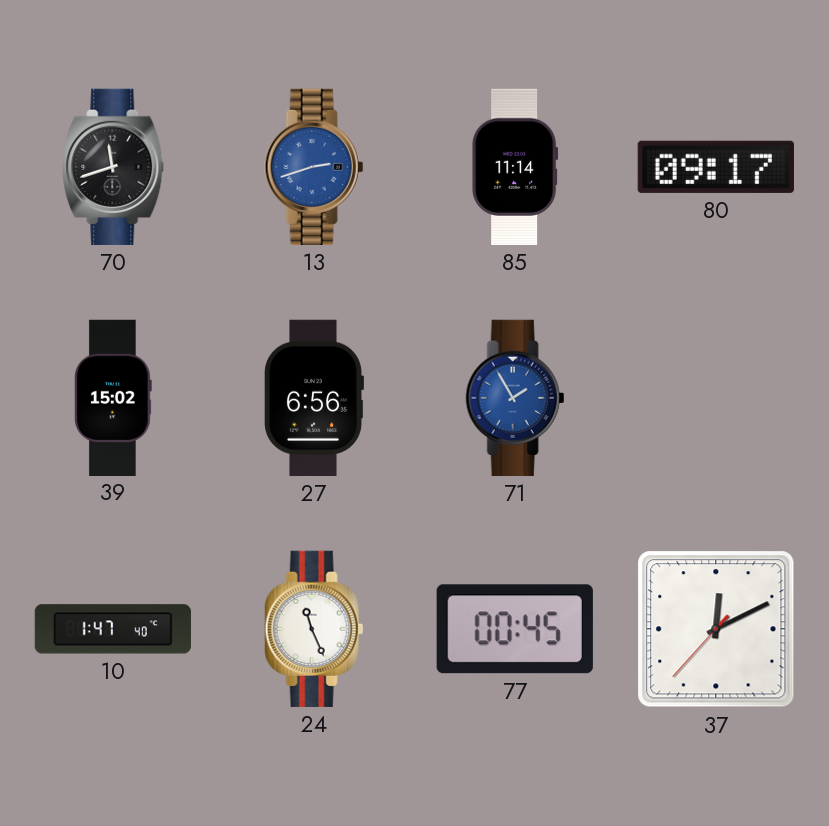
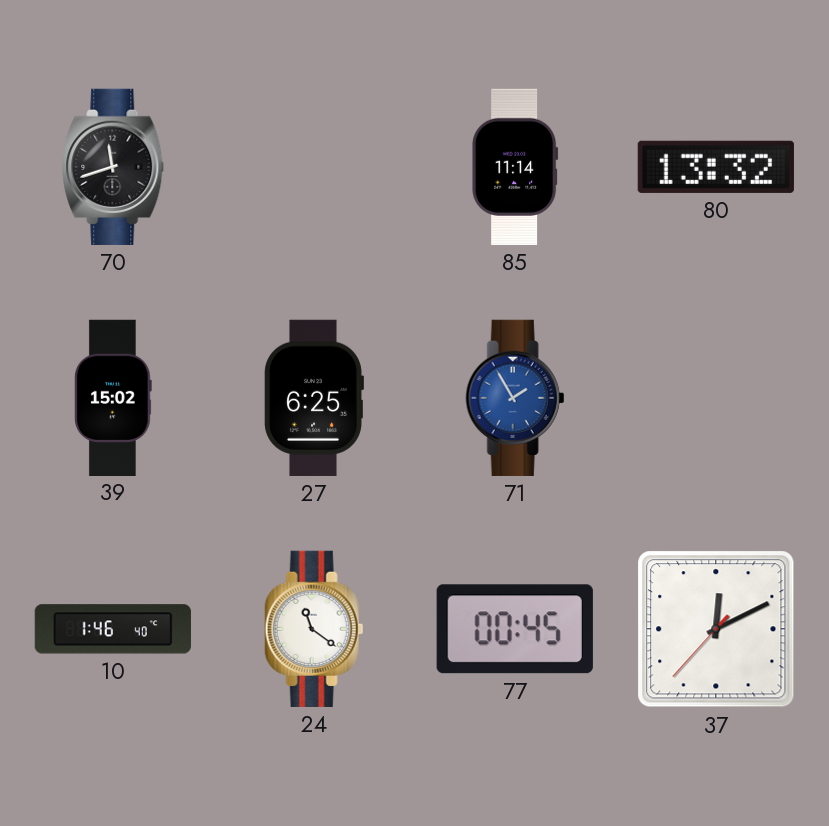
13: 2:42 -> none
80: 09:17 -> 13:32
27: 6:56 -> 6:25
10: 1:47 -> 1:46
24: 11:26 -> 11:21
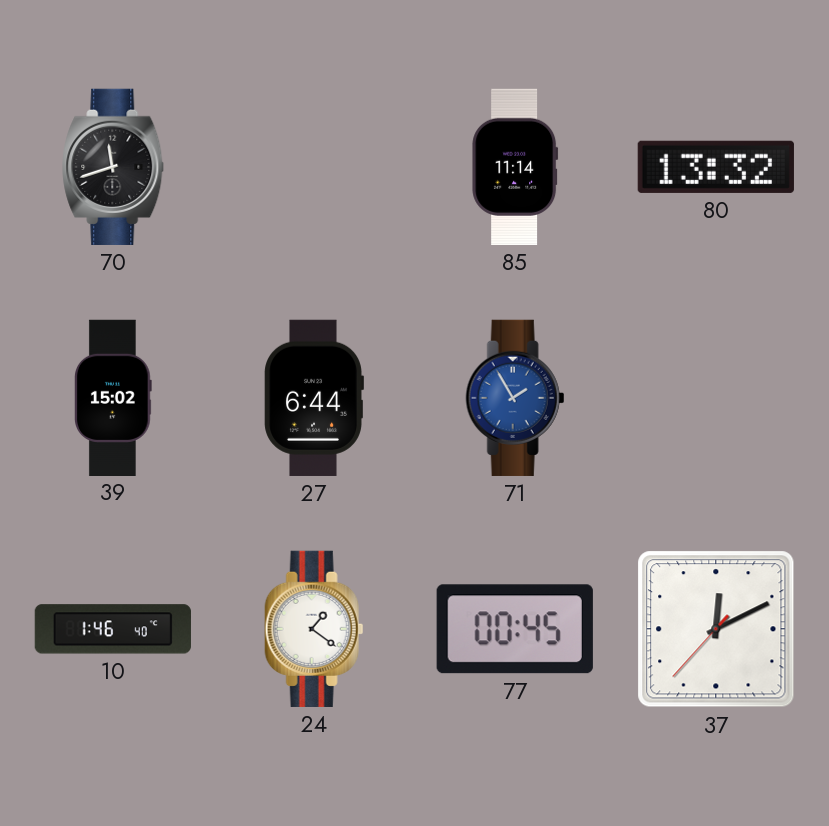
27: 6:25 -> 6:44
24: 11:21 -> 1:21
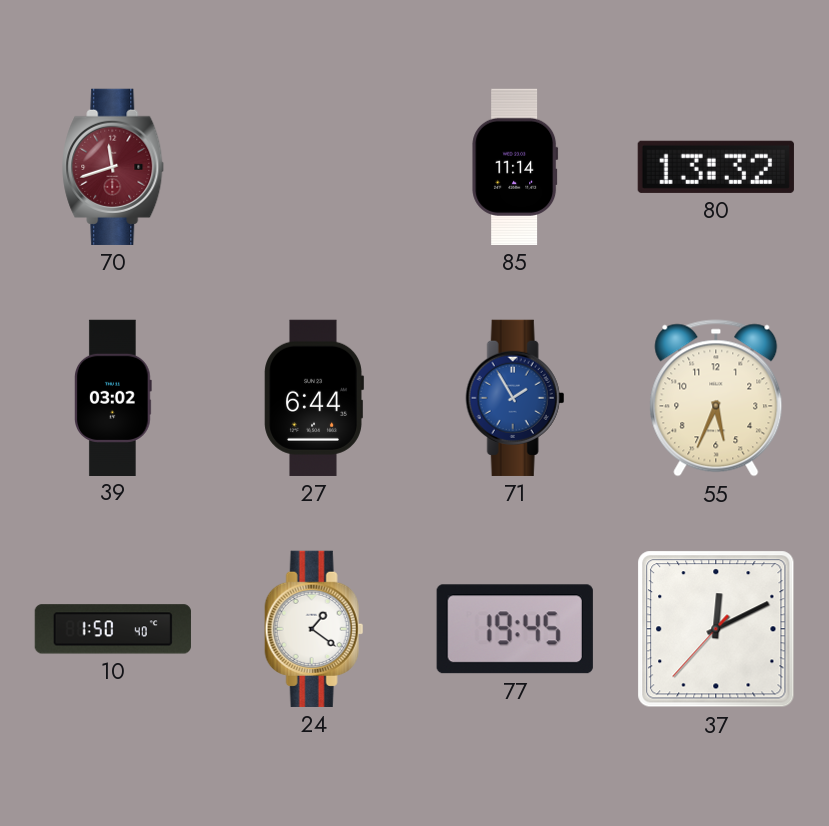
70 dial: black -> burgundy
39: 15:02 -> 03:02
55: none -> 5:34
10: 1:46 -> 1:50
77: 00:45 -> 19:45
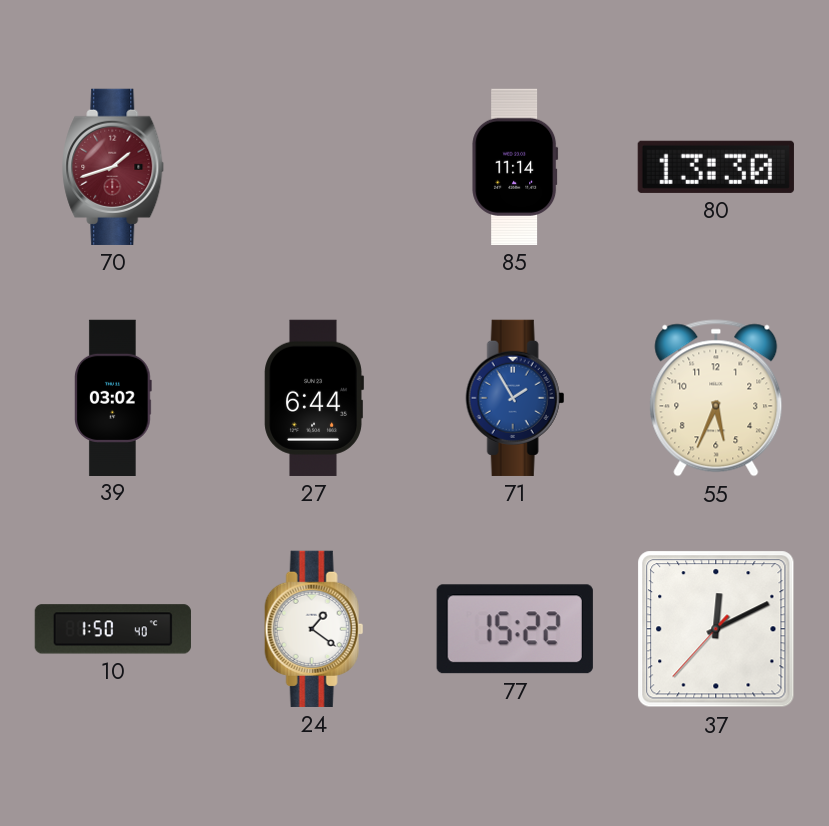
70: 11:42 -> 1:42
80: 13:32 -> 13:30
77: 19:45 -> 15:22
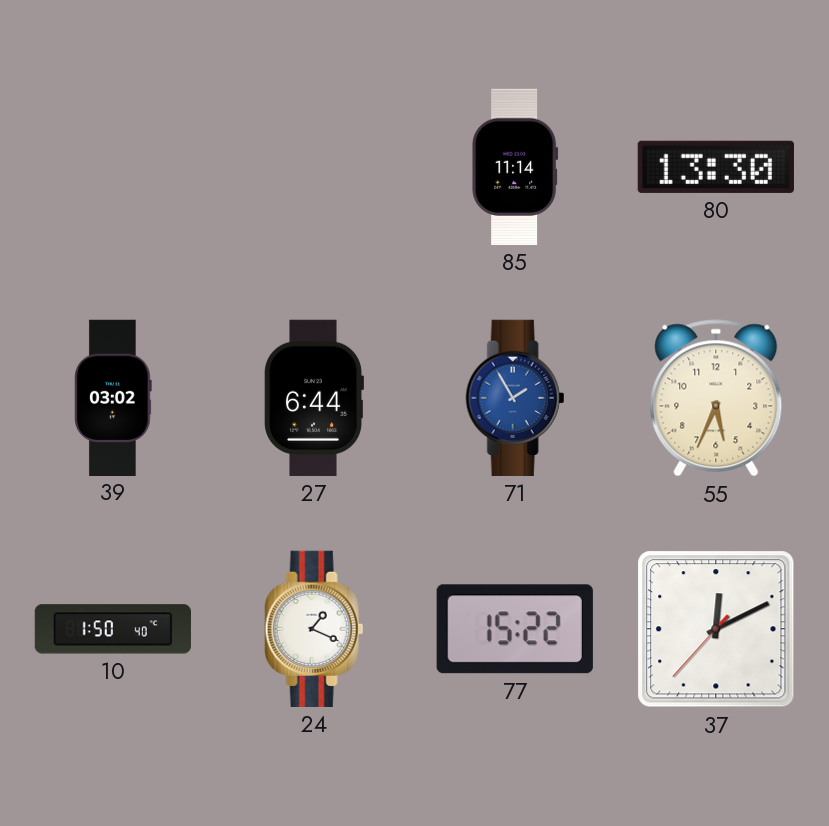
70: 1:42 -> none
24: 1:21 -> 1:19
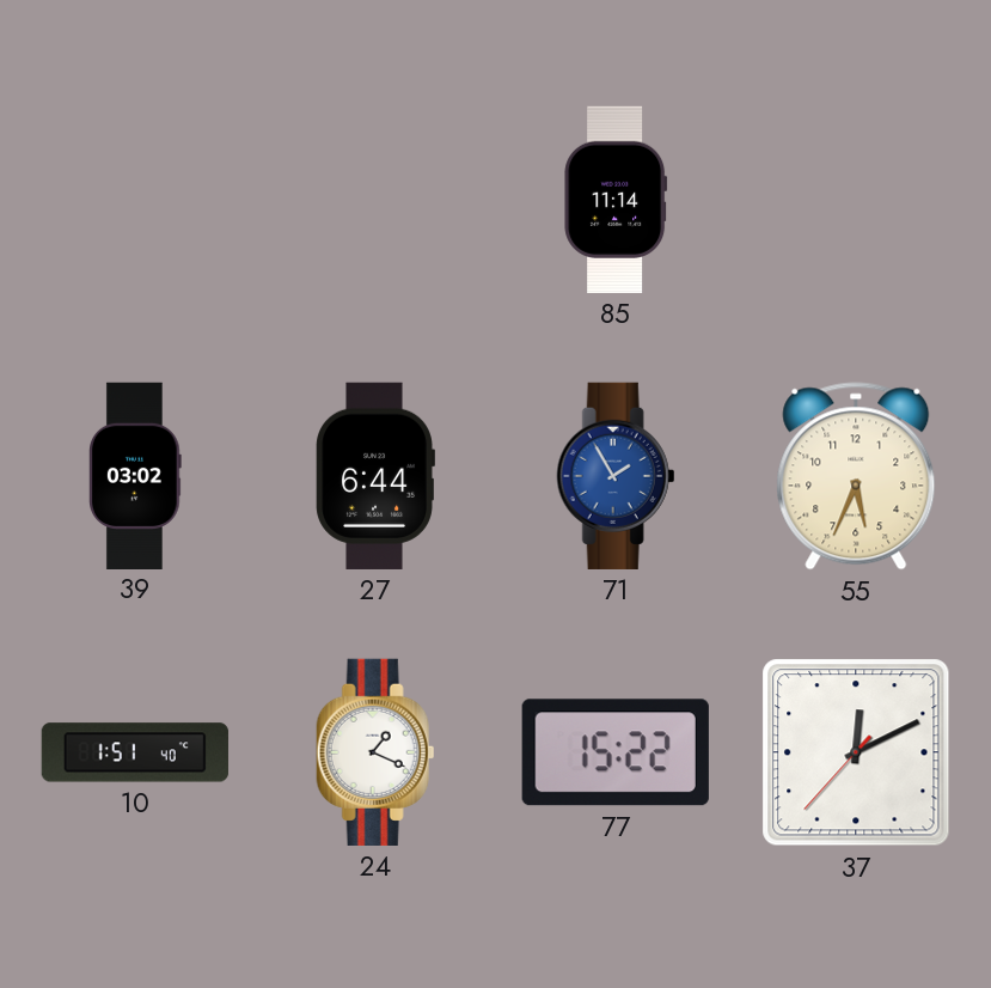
80: 13:30 -> none
10: 1:50 -> 1:51
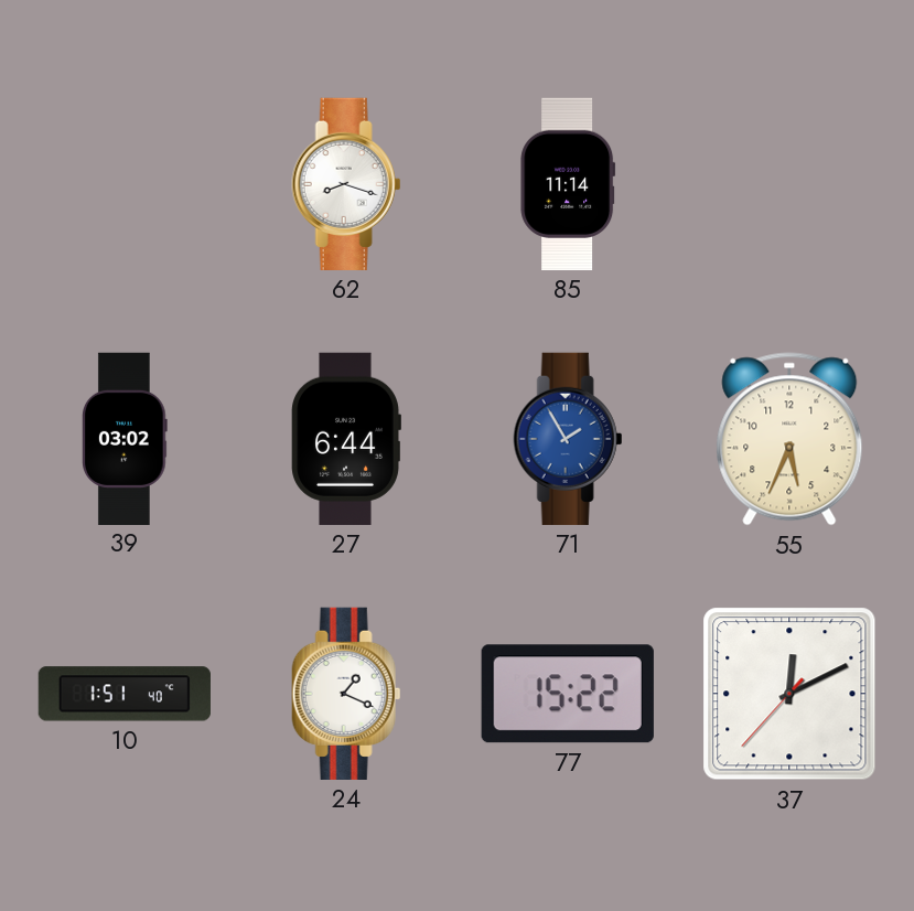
62: none -> 8:18
